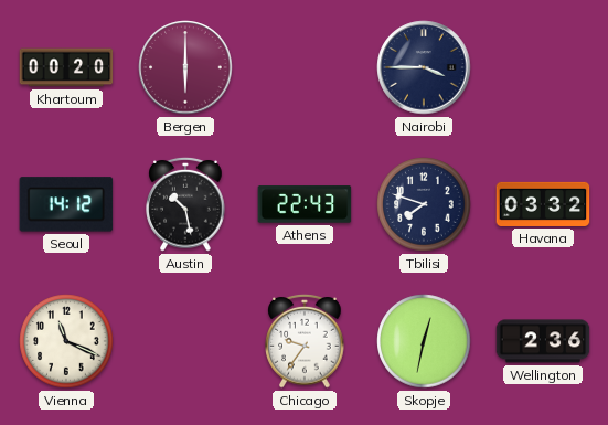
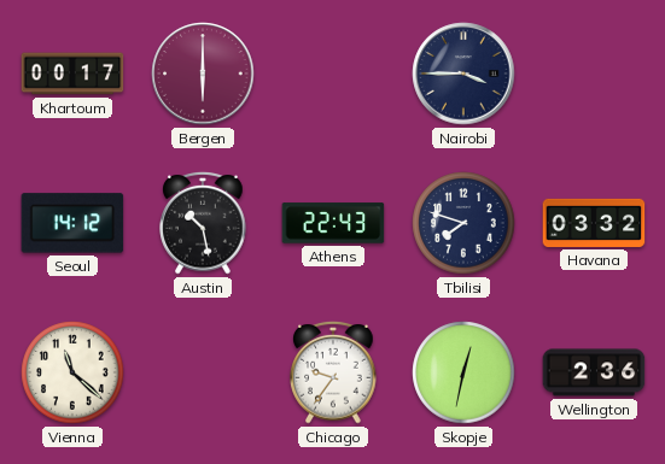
Khartoum: 00:20 -> 00:17
Vienna: 11:19 -> 11:22
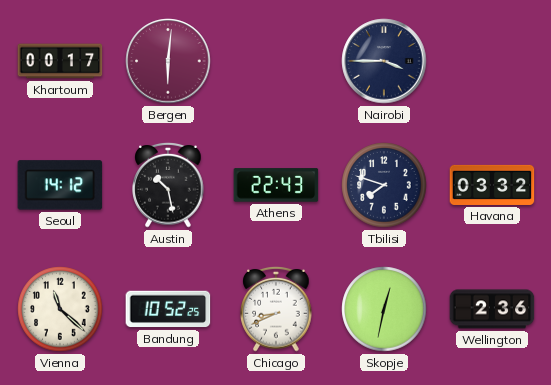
Bergen: 6:00 -> 6:01
Bandung: none -> 10:52
Chicago: 9:36 -> 8:41
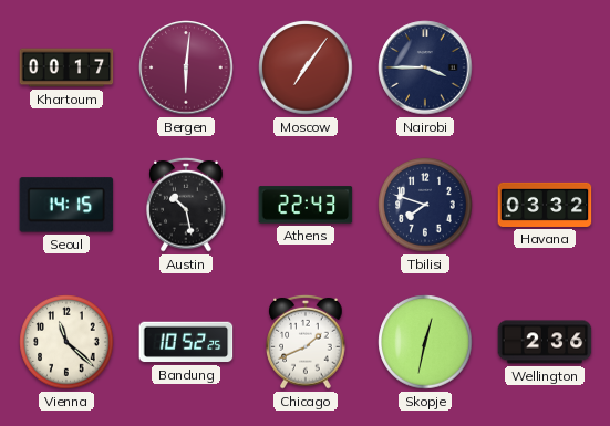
Moscow: none -> 7:06
Seoul: 14:12 -> 14:15
Chicago: 8:41 -> 1:41
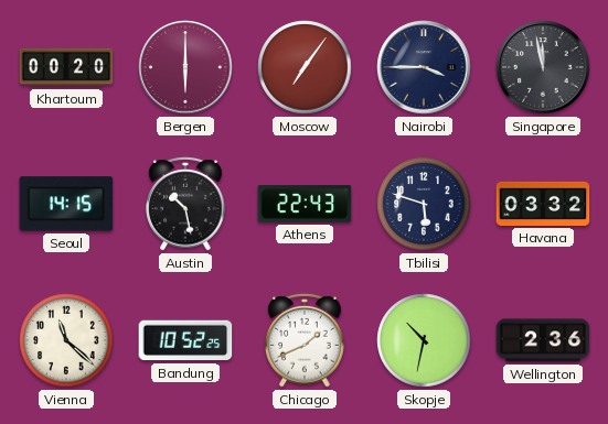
Khartoum: 00:17 -> 00:20
Bergen: 6:01 -> 6:00
Singapore: none -> 11:58
Tbilisi: 7:48 -> 5:48
Skopje: 12:32 -> 10:32
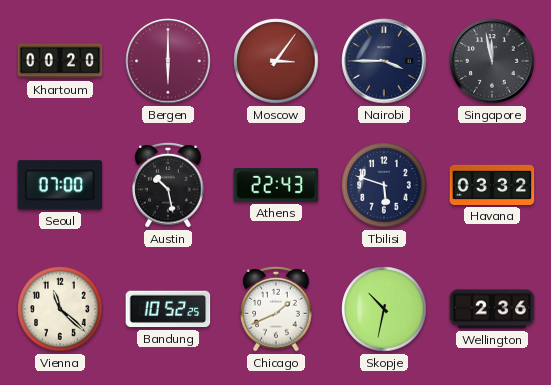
Moscow: 7:06 -> 3:06
Seoul: 14:15 -> 07:00
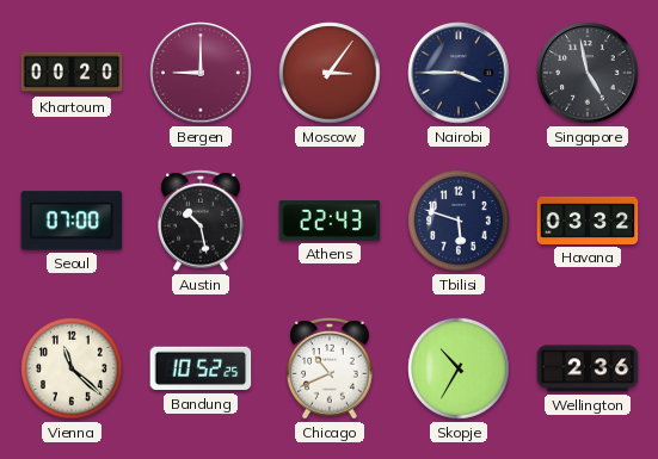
Bergen: 6:00 -> 9:00
Singapore: 11:58 -> 4:58
Chicago: 1:41 -> 10:41
Skopje: 10:32 -> 10:35
